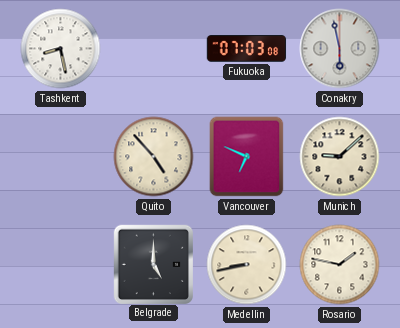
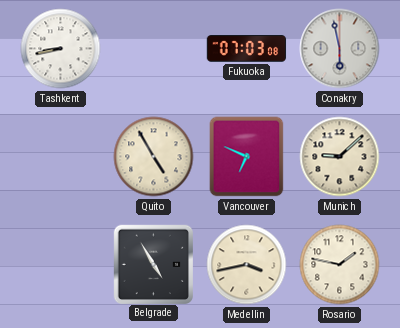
Tashkent: 8:28 -> 8:43
Quito: 4:53 -> 4:55
Belgrade: 5:00 -> 4:55
Medellin: 8:43 -> 3:43
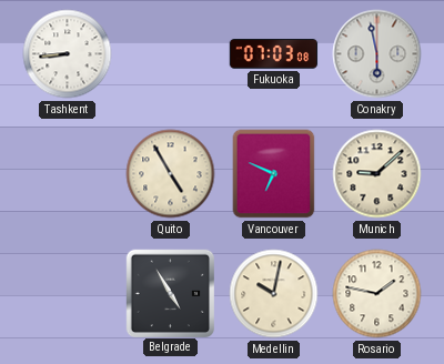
Tashkent: 8:43 -> 8:44
Medellin: 3:43 -> 10:02
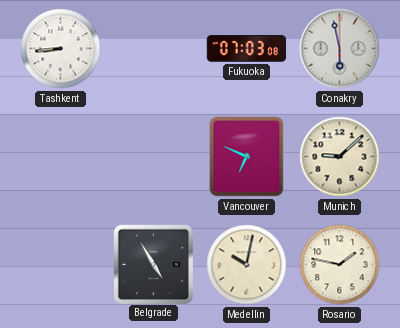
Quito: 4:55 -> none
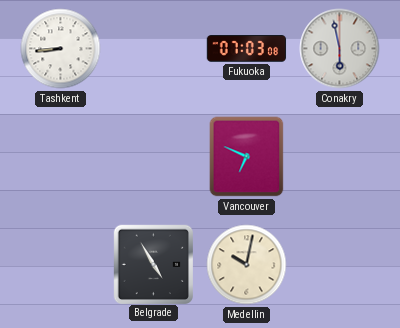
Munich: 9:08 -> none
Rosario: 1:47 -> none
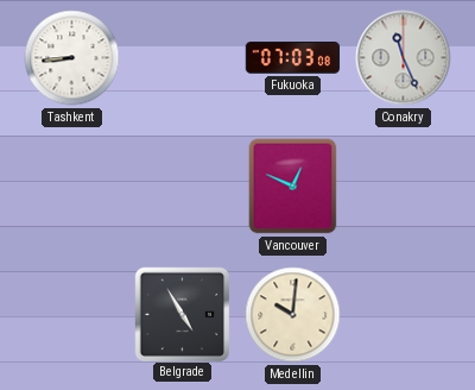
Conakry: 5:58 -> 11:26
Vancouver: 6:49 -> 12:49
Medellin: 10:02 -> 10:01
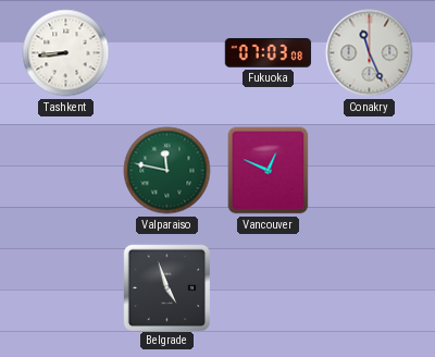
Valparaiso: none -> 11:47
Belgrade: 4:55 -> 4:57
Medellin: 10:01 -> none
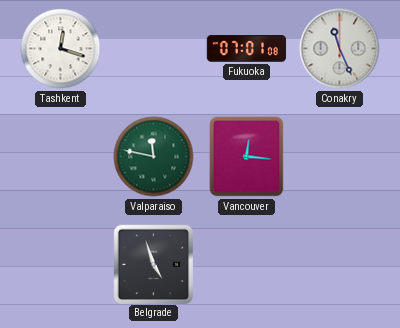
Tashkent: 8:44 -> 12:18
Fukuoka: 07:03 -> 07:01
Vancouver: 12:49 -> 12:16
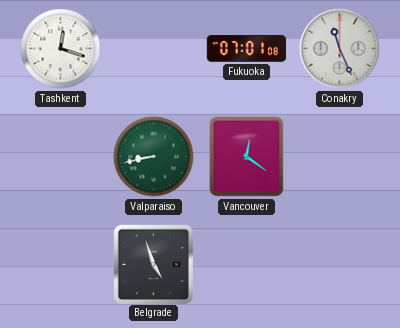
Valparaiso: 11:47 -> 8:43
Vancouver: 12:16 -> 12:21
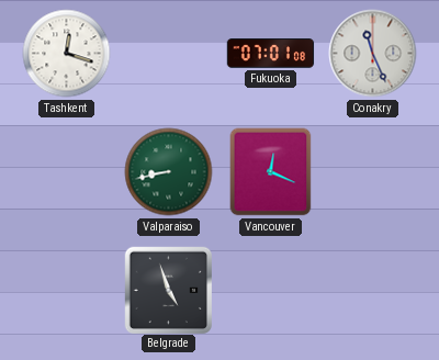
Vancouver: 12:21 -> 12:19
